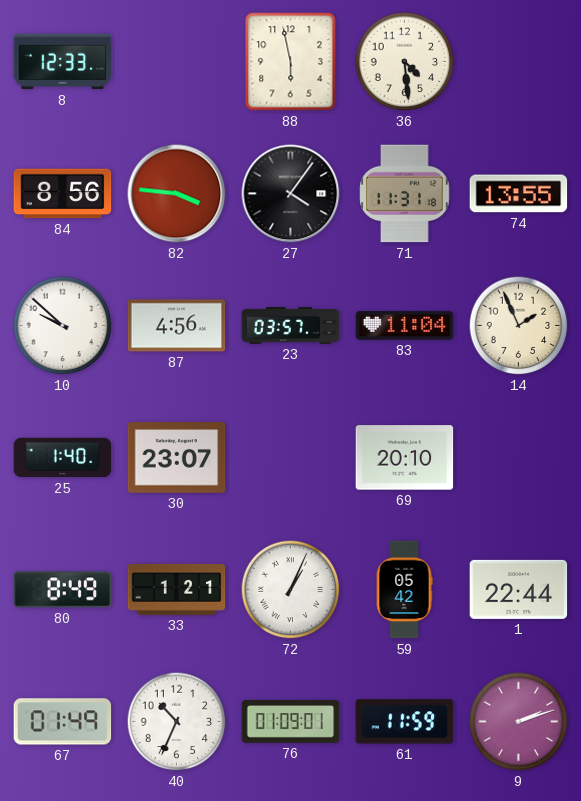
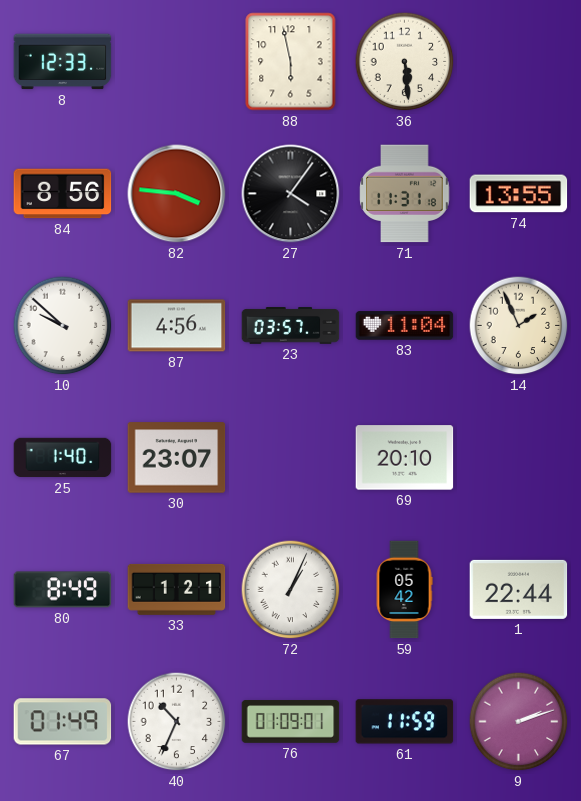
36: 4:29 -> 5:29
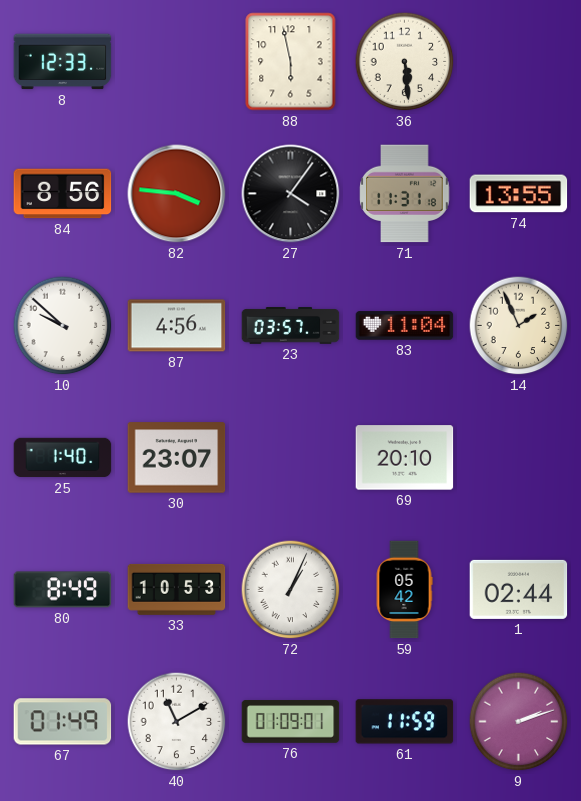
33: 1:21 -> 10:53
1: 22:44 -> 02:44
40: 10:34 -> 11:10
